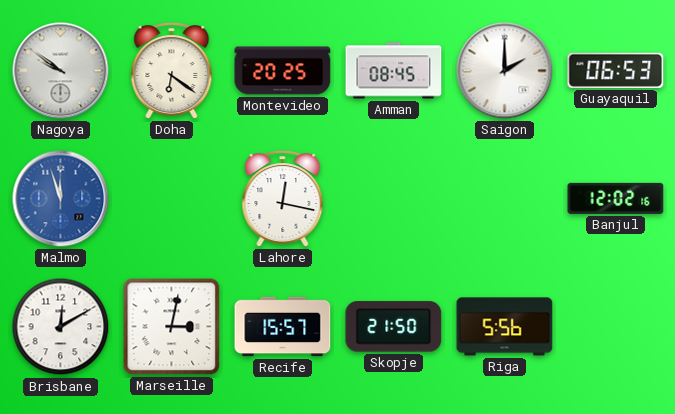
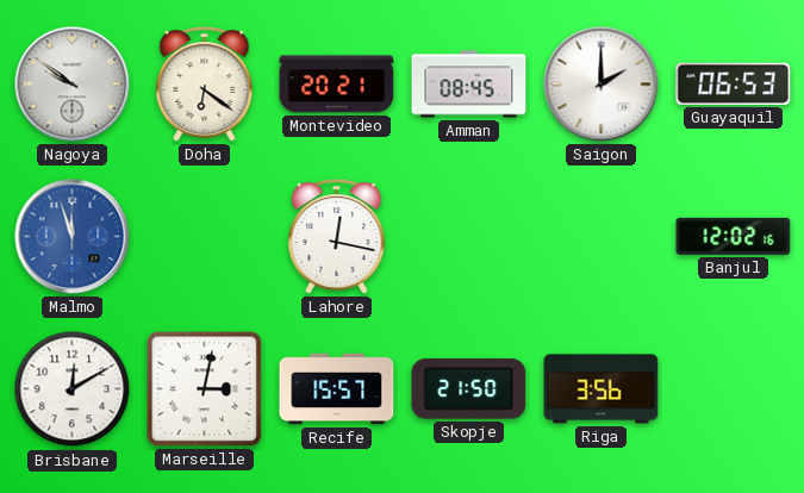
Montevideo: 20:25 -> 20:21
Riga: 5:56 -> 3:56
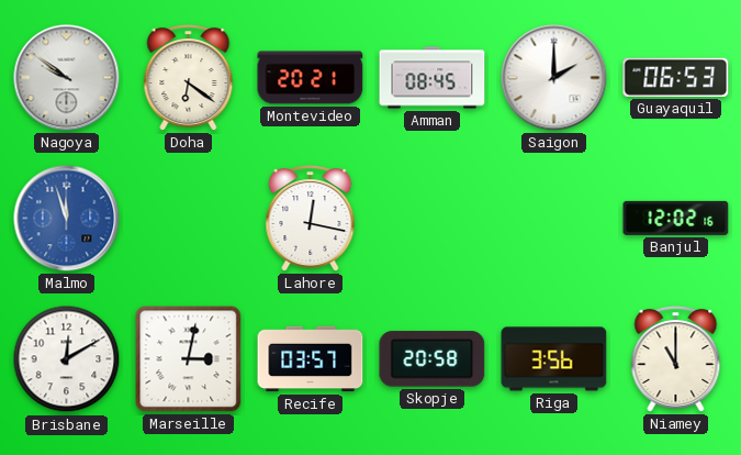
Recife: 15:57 -> 03:57
Skopje: 21:50 -> 20:58
Niamey: none -> 11:00
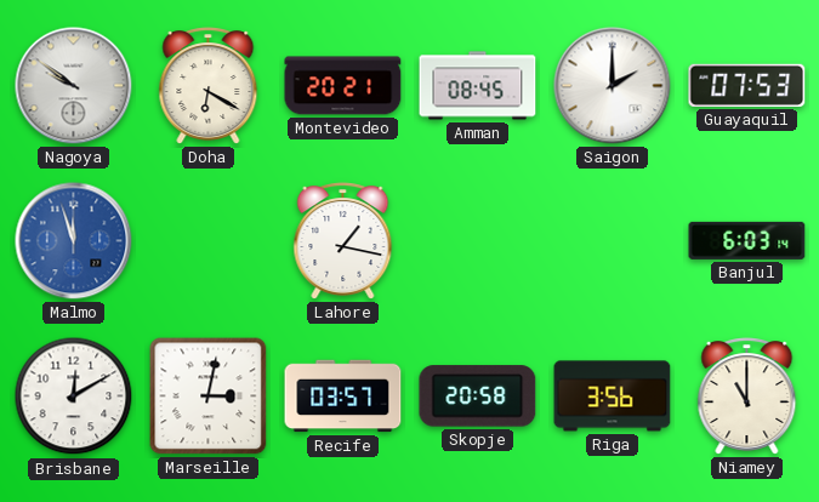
Doha: 6:21 -> 6:20
Guayaquil: 06:53 -> 07:53
Lahore: 12:17 -> 1:17
Banjul: 12:02 -> 6:03
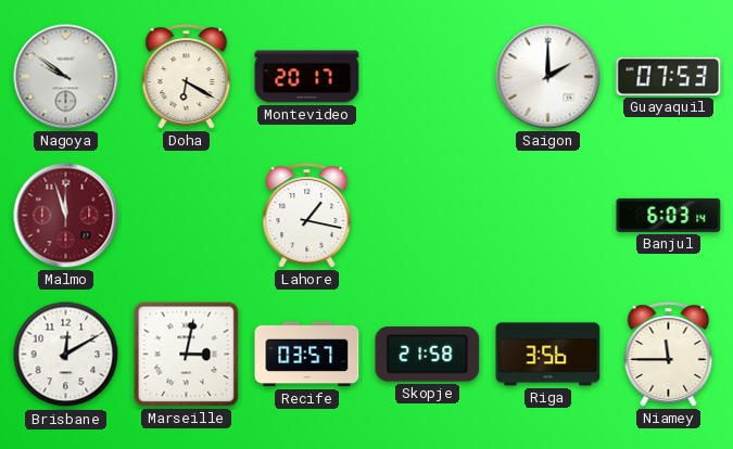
Montevideo: 20:21 -> 20:17
Amman: 08:45 -> none
Malmo dial: blue -> burgundy
Skopje: 20:58 -> 21:58
Niamey: 11:00 -> 11:45
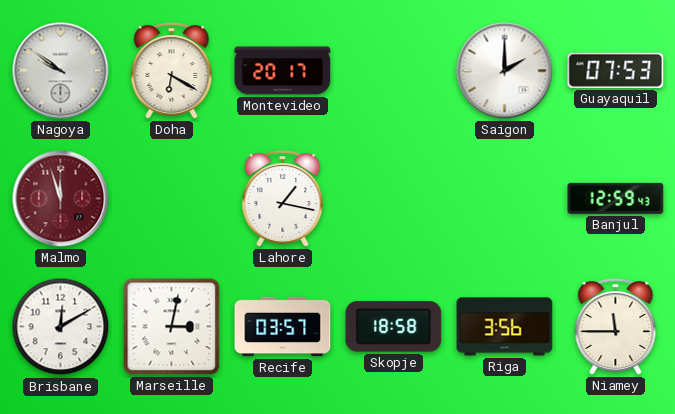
Banjul: 6:03 -> 12:59
Skopje: 21:58 -> 18:58
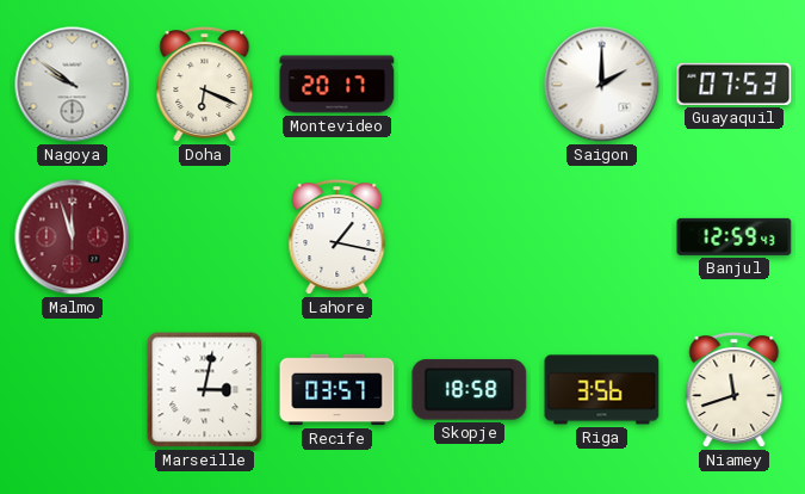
Doha: 6:20 -> 6:19
Brisbane: 12:10 -> none
Niamey: 11:45 -> 11:42
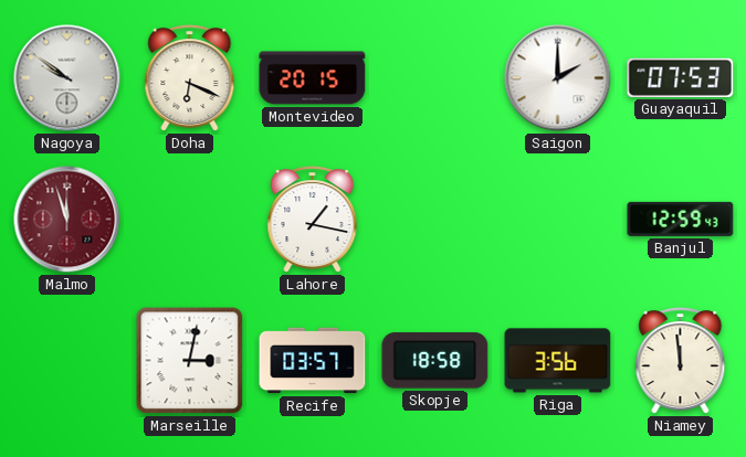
Montevideo: 20:17 -> 20:15
Niamey: 11:42 -> 11:59
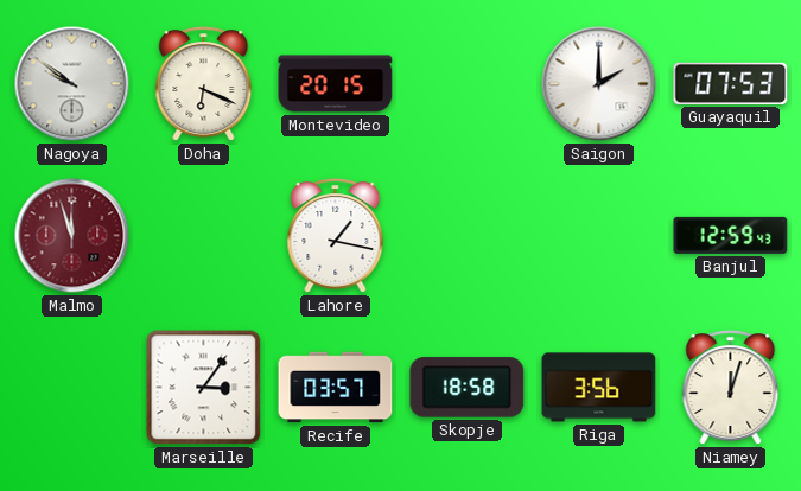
Marseille: 3:02 -> 3:06
Niamey: 11:59 -> 12:03
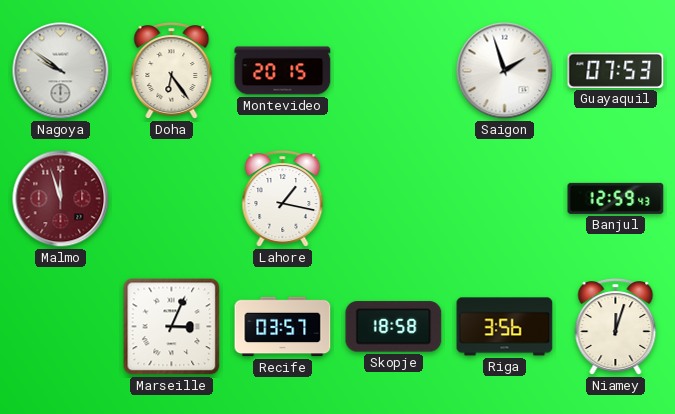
Doha: 6:19 -> 6:24
Saigon: 2:00 -> 1:57
Marseille: 3:06 -> 3:04
